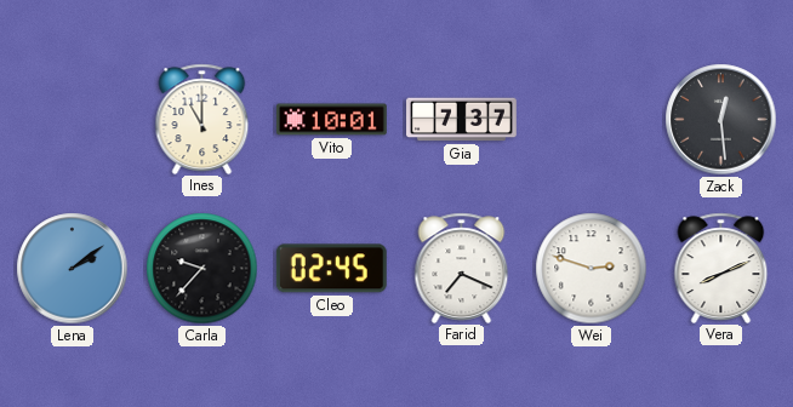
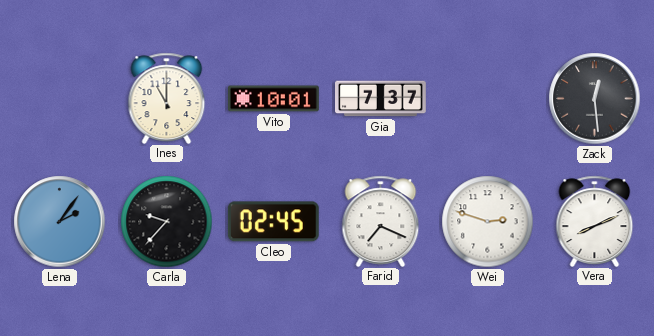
Lena: 2:09 -> 2:06
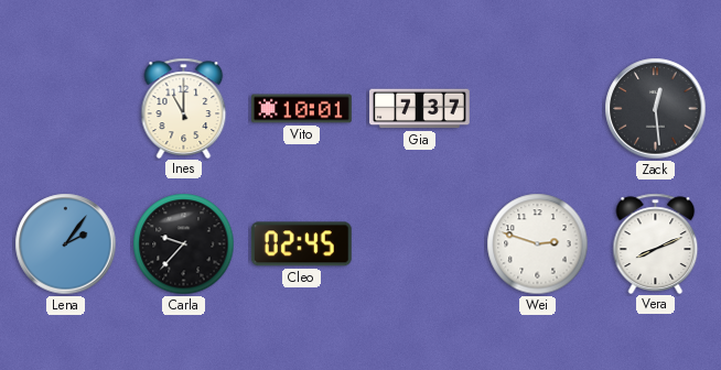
Farid: 7:19 -> none
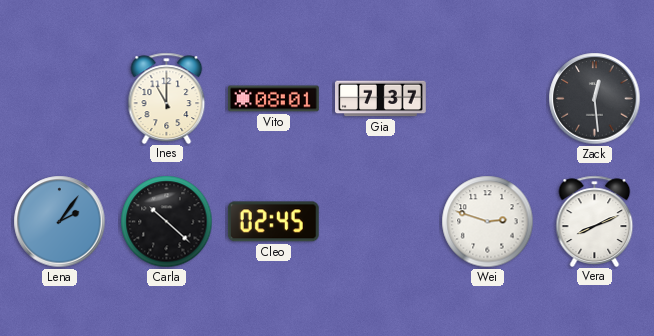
Vito: 10:01 -> 08:01
Carla: 9:37 -> 10:22
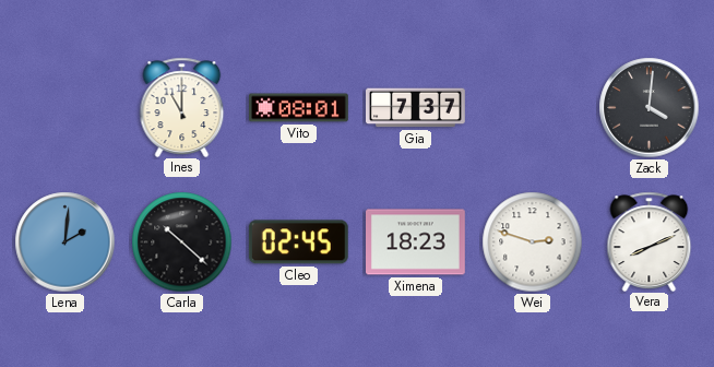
Zack: 12:29 -> 4:01
Lena: 2:06 -> 2:01
Ximena: none -> 18:23
